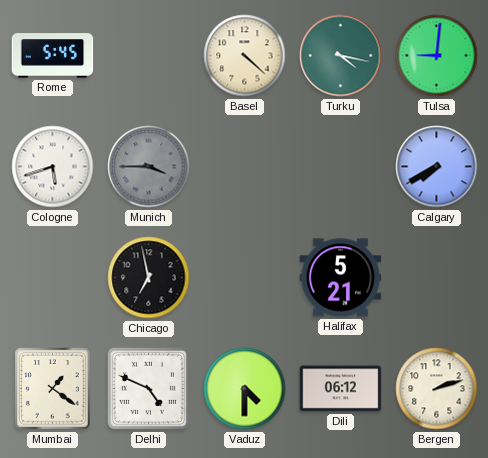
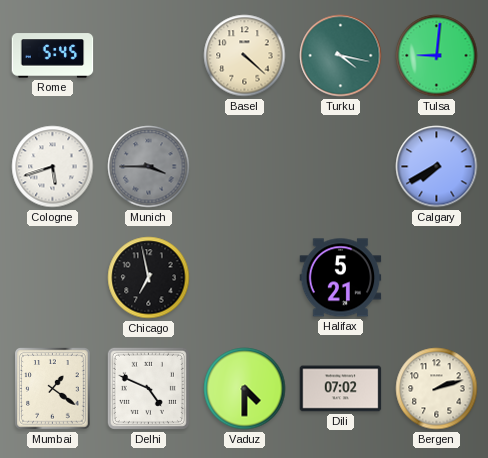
Dili: 06:12 -> 07:02
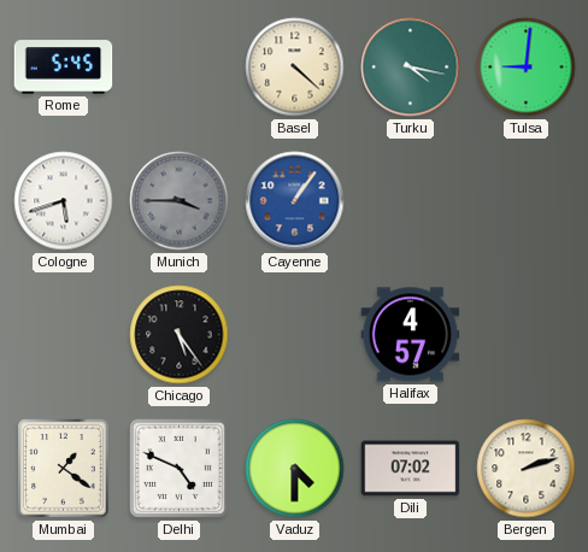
Cayenne: none -> 1:06
Calgary: 7:40 -> none
Chicago: 6:58 -> 5:24
Halifax: 5:21 -> 4:57
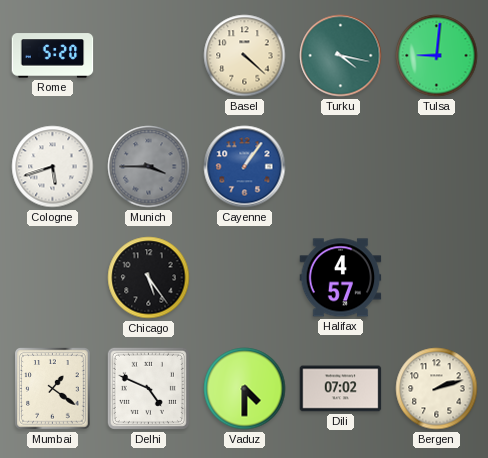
Rome: 5:45 -> 5:20
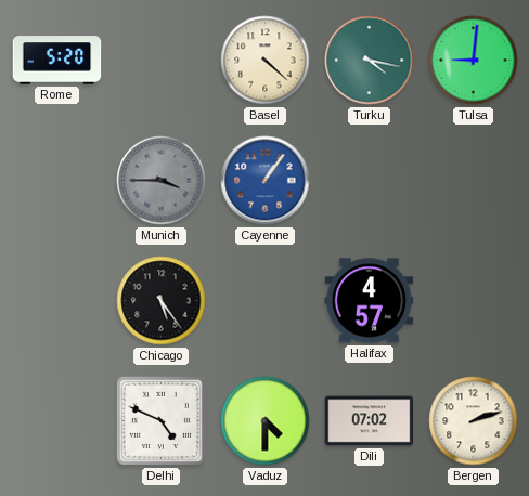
Cologne: 5:42 -> none
Mumbai: 1:21 -> none
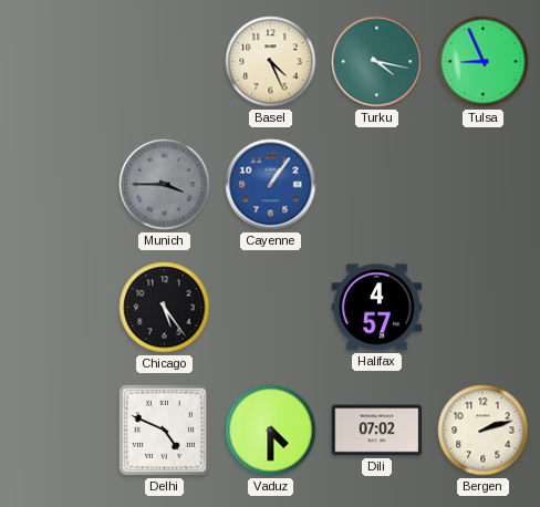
Rome: 5:20 -> none
Basel: 4:22 -> 4:26
Tulsa: 9:01 -> 8:56
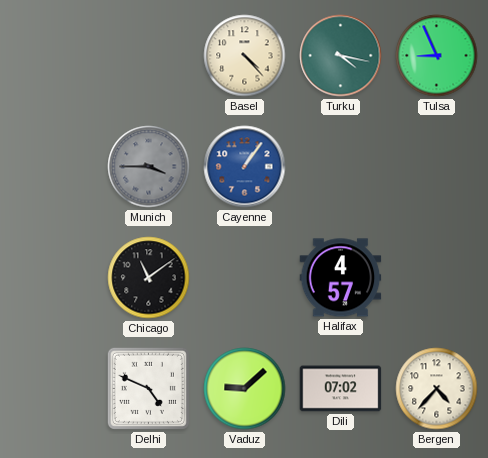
Basel: 4:26 -> 4:23
Chicago: 5:24 -> 11:09
Vaduz: 4:30 -> 9:08
Bergen: 2:12 -> 4:37
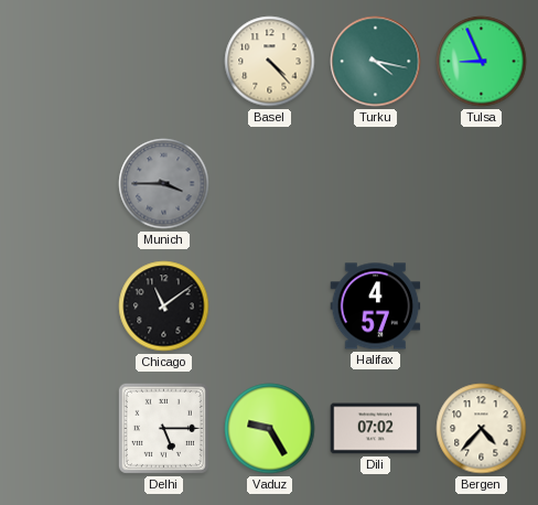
Cayenne: 1:06 -> none
Delhi: 4:49 -> 5:15
Vaduz: 9:08 -> 9:25
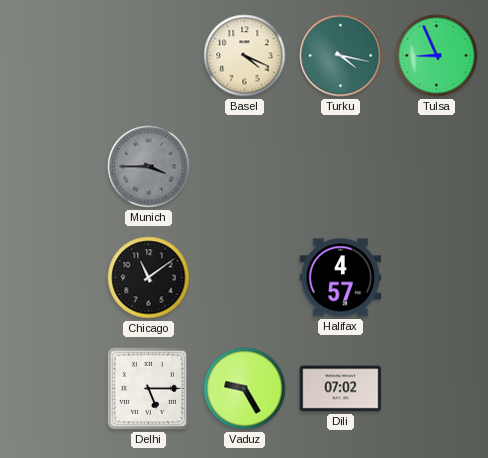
Basel: 4:23 -> 4:19
Bergen: 4:37 -> none
